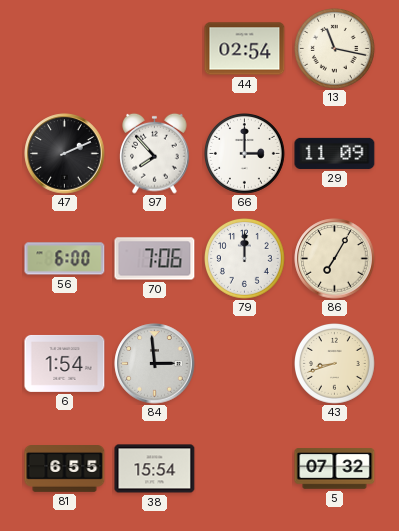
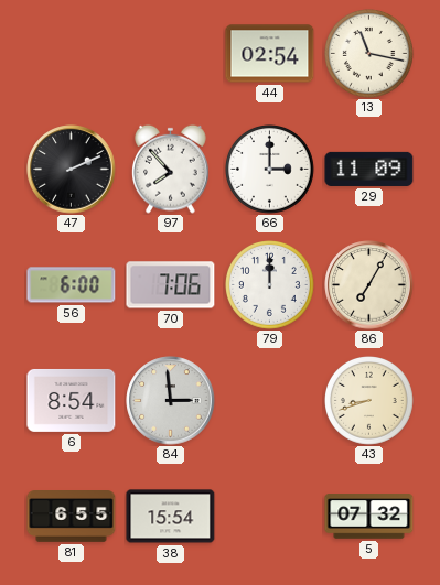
6: 1:54 -> 8:54
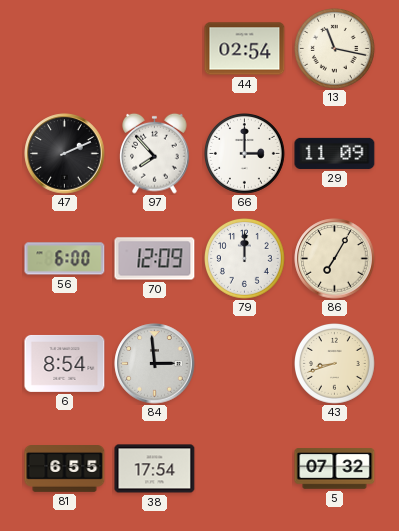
70: 7:06 -> 12:09
38: 15:54 -> 17:54
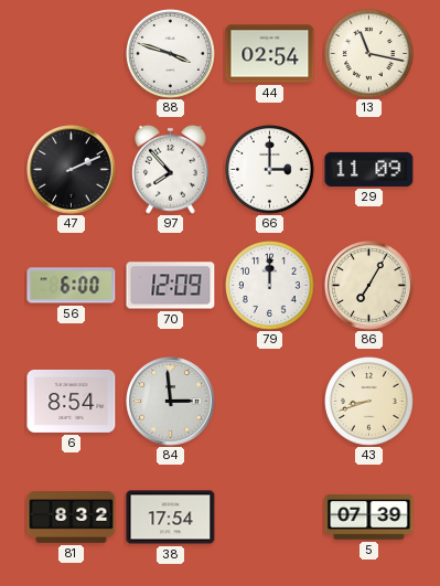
88: none -> 3:48
81: 6:55 -> 8:32
5: 07:32 -> 07:39
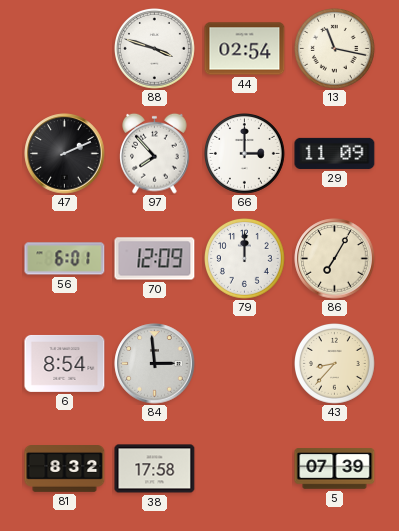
56: 6:00 -> 6:01
43: 8:42 -> 8:37
38: 17:54 -> 17:58
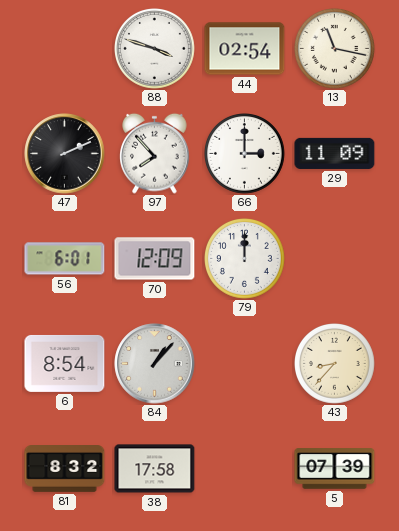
86: 7:05 -> none
84: 2:59 -> 1:07
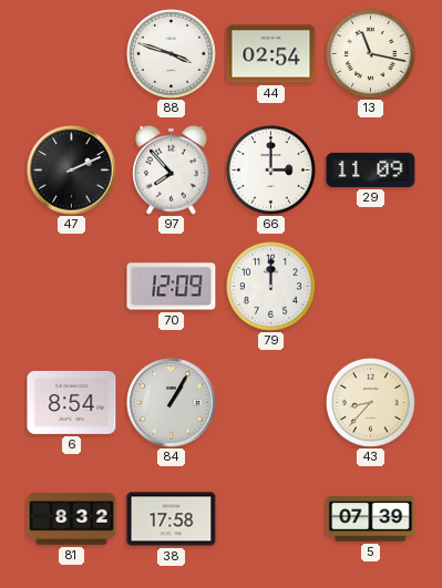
56: 6:01 -> none
84: 1:07 -> 1:05
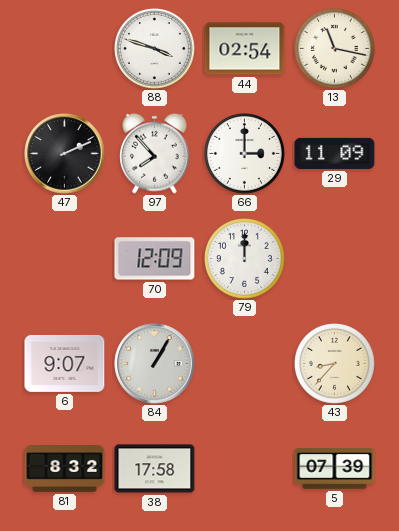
6: 8:54 -> 9:07
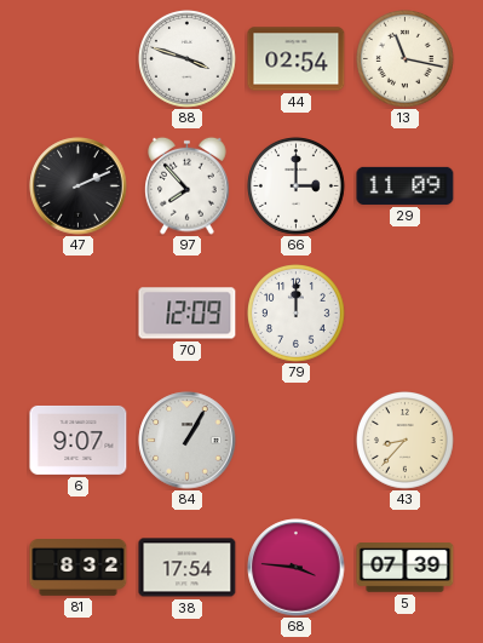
38: 17:58 -> 17:54
68: none -> 3:46
